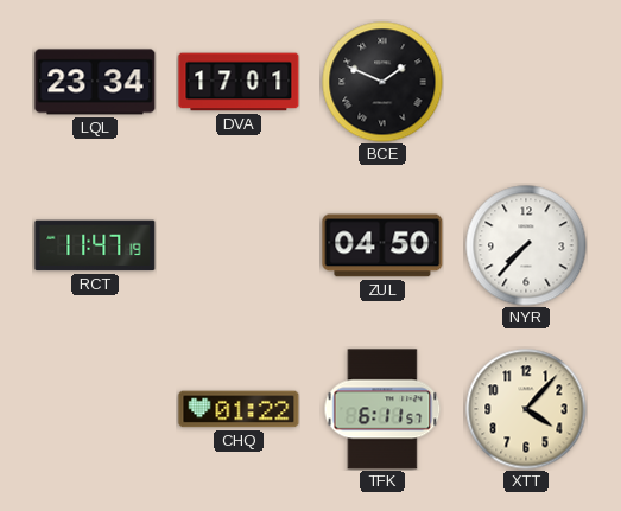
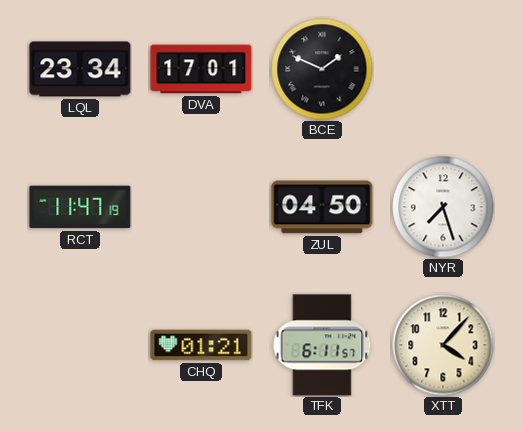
NYR: 7:37 -> 7:27
CHQ: 01:22 -> 01:21
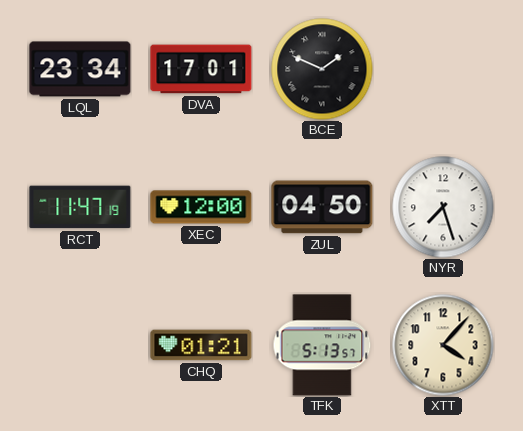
XEC: none -> 12:00
TFK: 6:11 -> 5:13
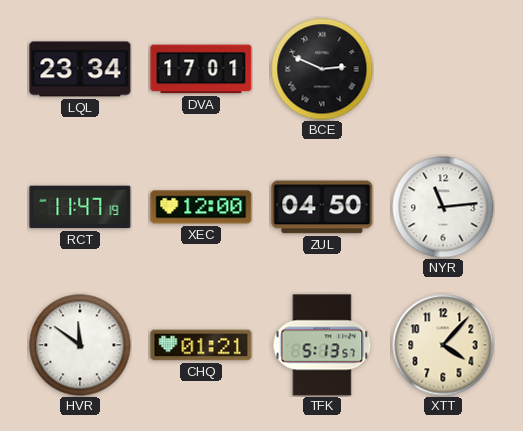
BCE: 1:49 -> 2:49
NYR: 7:27 -> 11:14
HVR: none -> 11:51
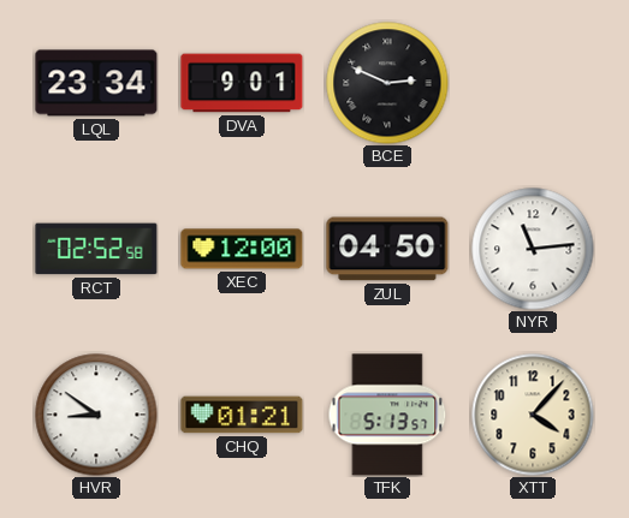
DVA: 17:01 -> 9:01
RCT: 11:47 -> 02:52
HVR: 11:51 -> 8:51
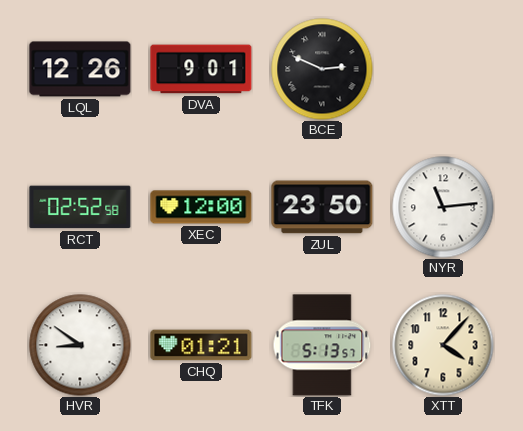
LQL: 23:34 -> 12:26
ZUL: 04:50 -> 23:50
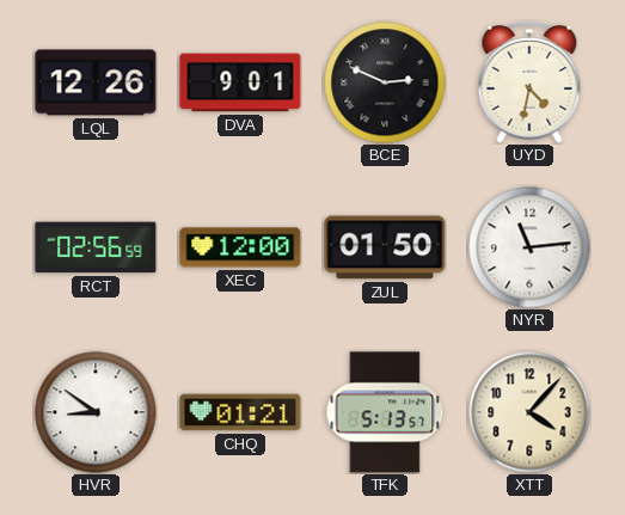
UYD: none -> 4:32
RCT: 02:52 -> 02:56
ZUL: 23:50 -> 01:50
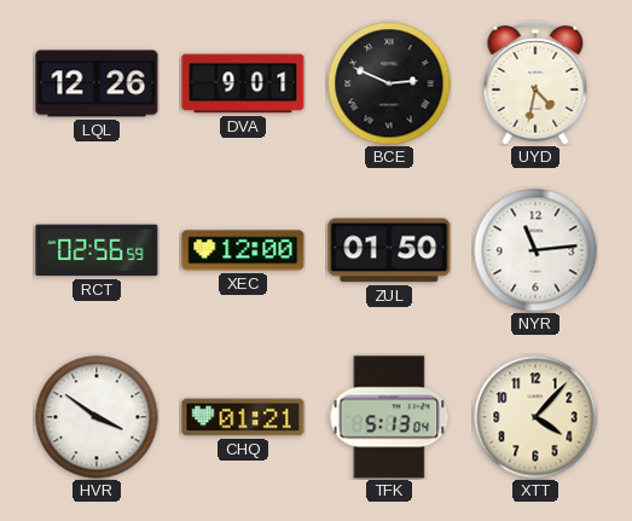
HVR: 8:51 -> 3:51
TFK: 5:13:57 -> 5:13:04
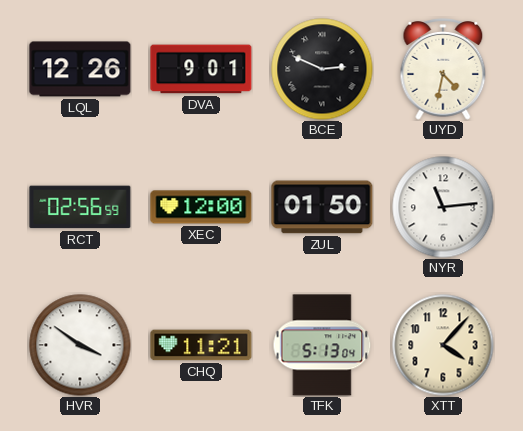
CHQ: 01:21 -> 11:21
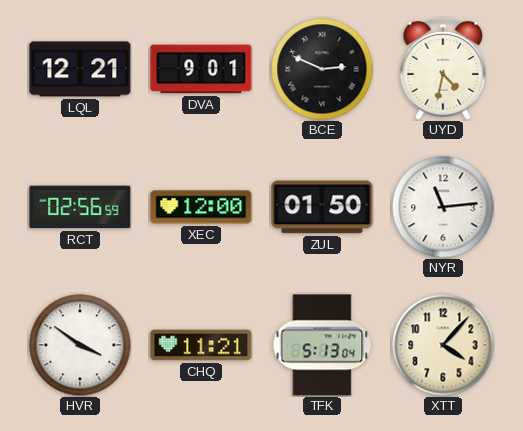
LQL: 12:26 -> 12:21
